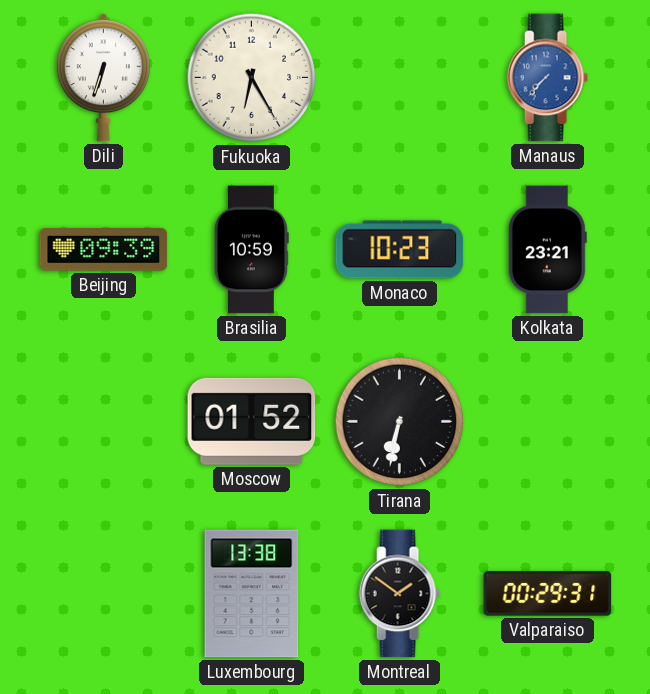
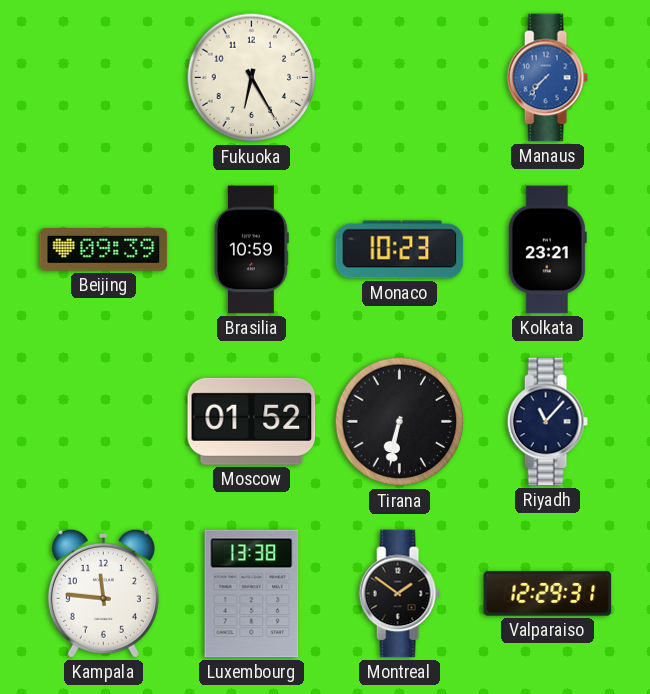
Dili: 6:33 -> none
Riyadh: none -> 11:07
Kampala: none -> 11:46
Valparaiso: 00:29 -> 12:29
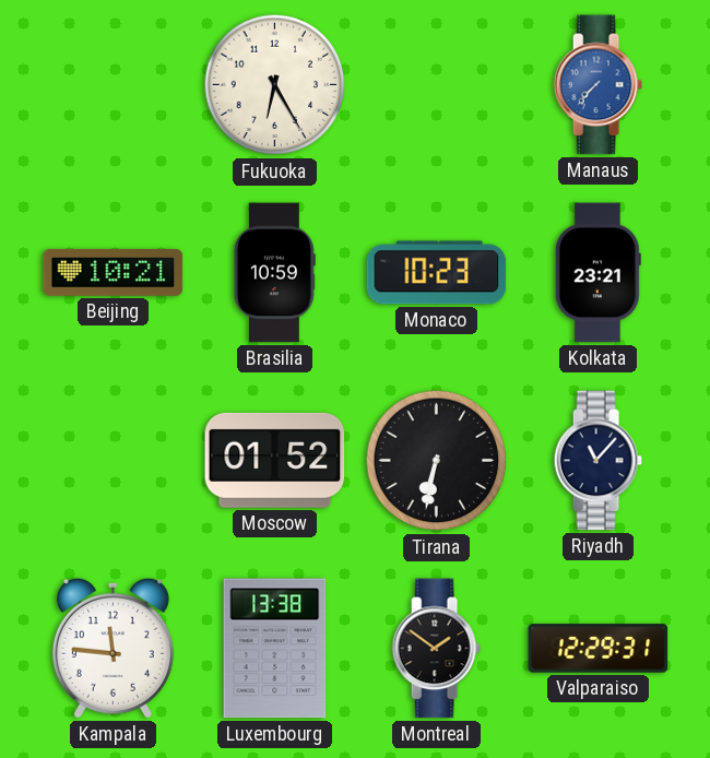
Beijing: 09:39 -> 10:21
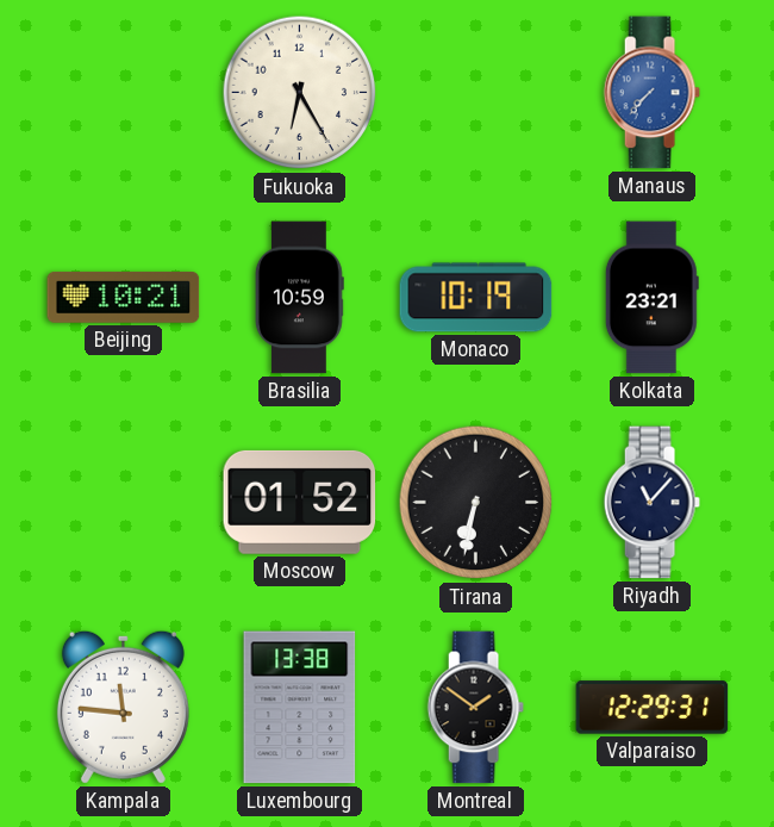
Monaco: 10:23 -> 10:19
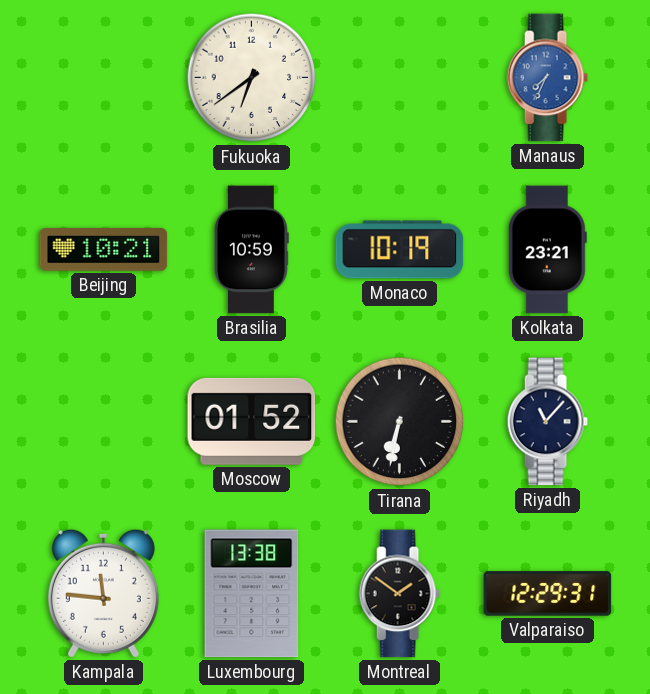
Fukuoka: 6:25 -> 6:39
Manaus: 7:37 -> 7:34
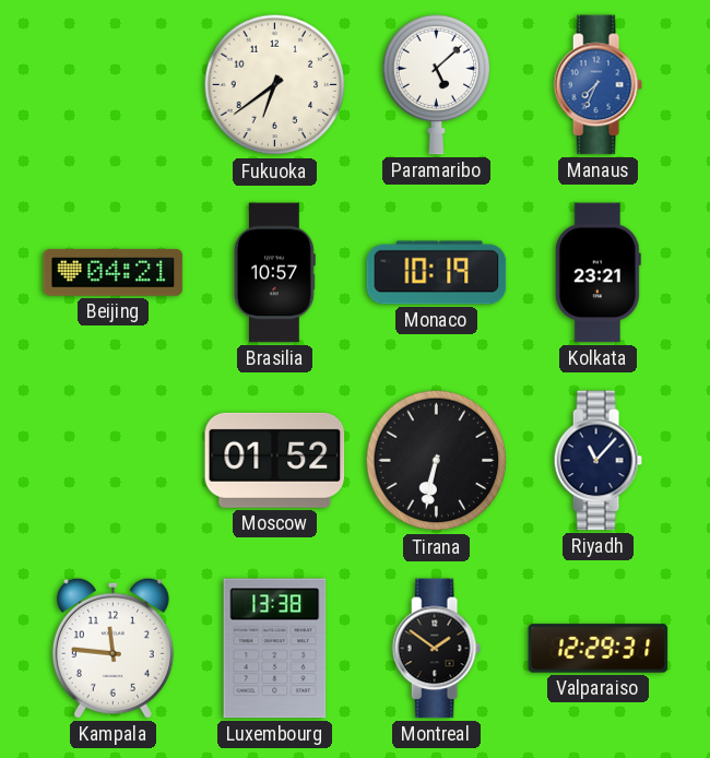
Paramaribo: none -> 5:08
Beijing: 10:21 -> 04:21
Brasilia: 10:59 -> 10:57
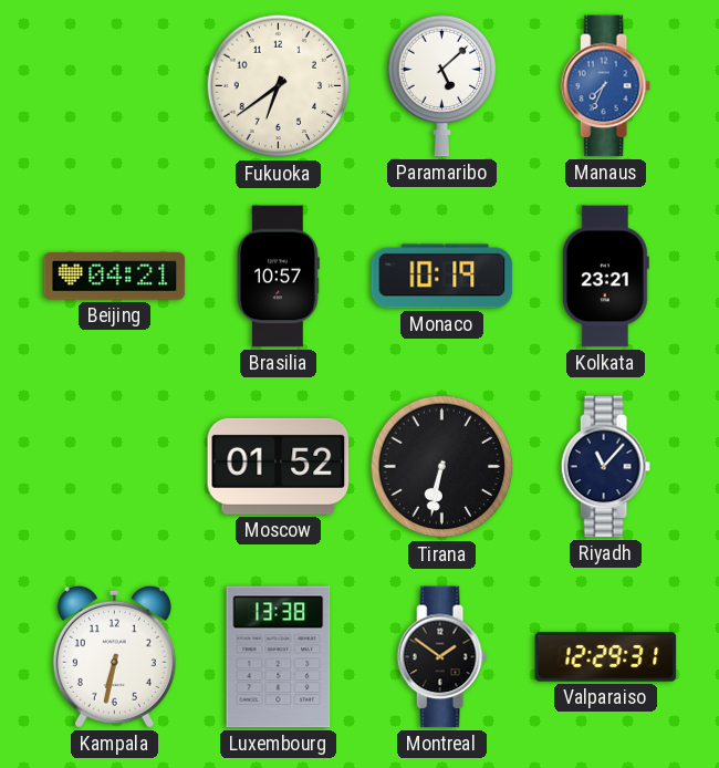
Kampala: 11:46 -> 6:32
